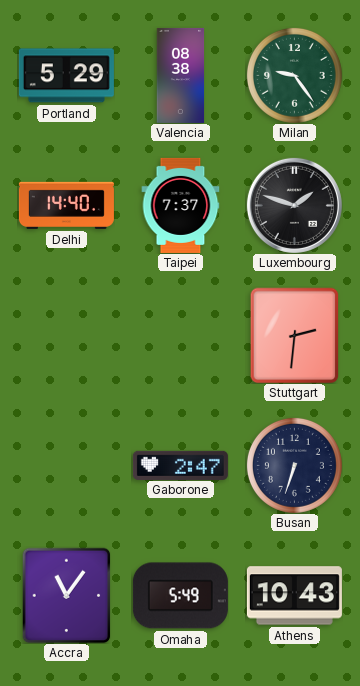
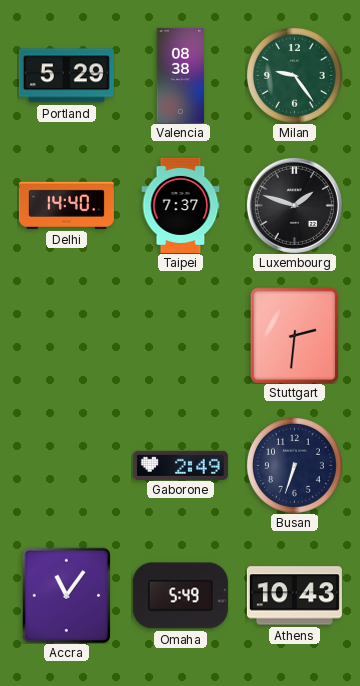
Gaborone: 2:47 -> 2:49
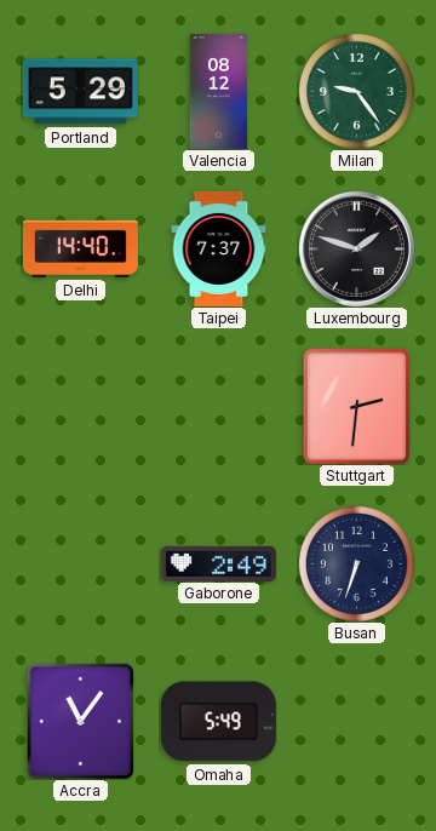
Valencia: 08:38 -> 08:12
Athens: 10:43 -> none
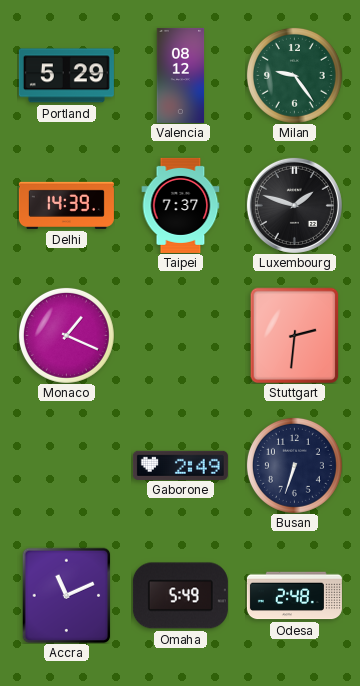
Delhi: 14:40 -> 14:39
Monaco: none -> 1:19
Accra: 11:06 -> 11:11
Odesa: none -> 2:48
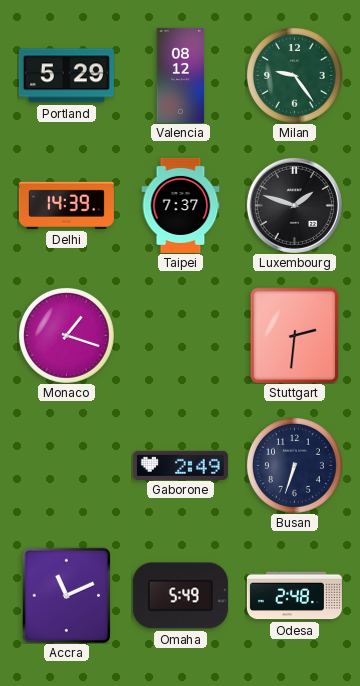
Monaco: 1:19 -> 1:18
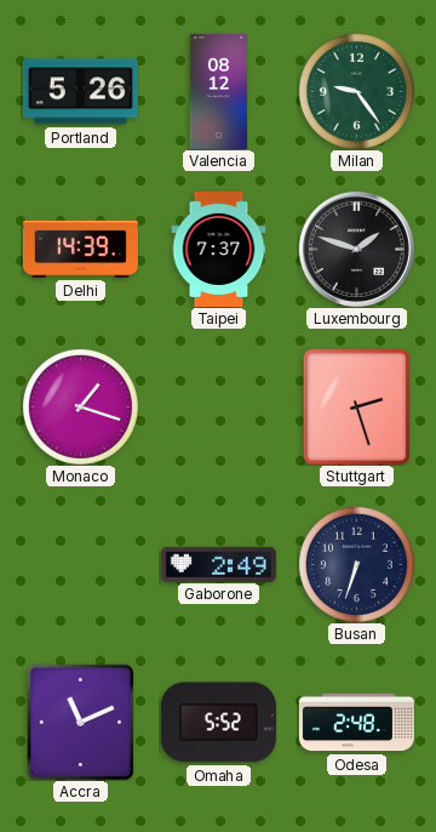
Portland: 5:29 -> 5:26
Stuttgart: 2:31 -> 2:27
Omaha: 5:49 -> 5:52
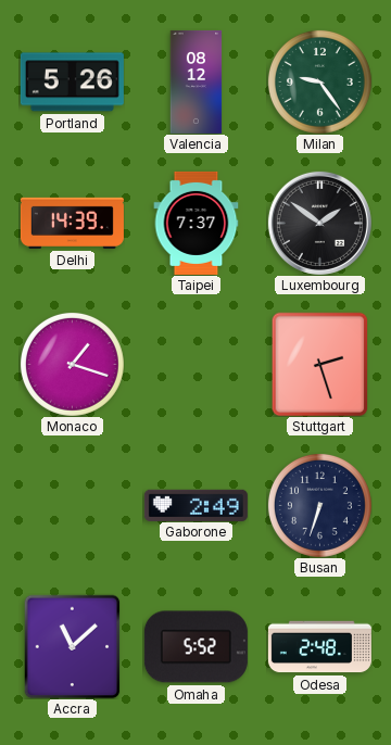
Luxembourg: 1:48 -> 1:51
Accra: 11:11 -> 11:08
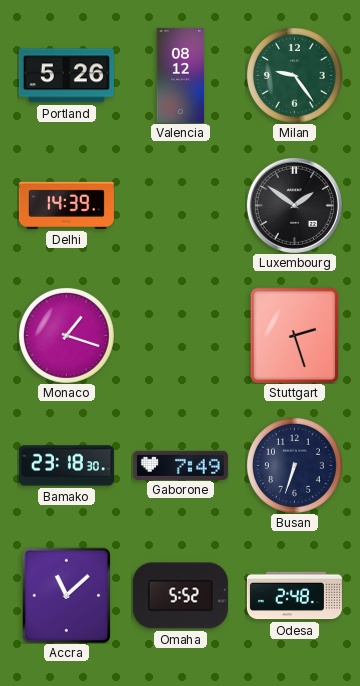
Taipei: 7:37 -> none
Bamako: none -> 23:18
Gaborone: 2:49 -> 7:49
